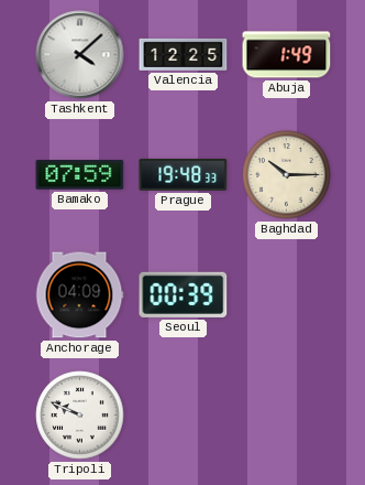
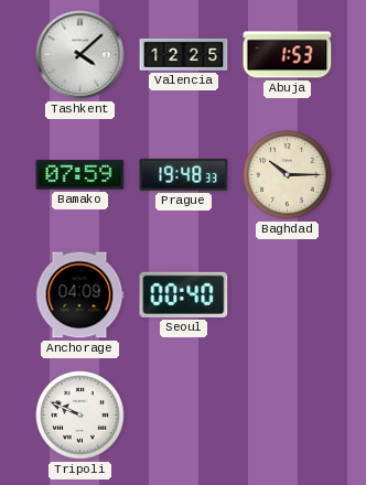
Abuja: 1:49 -> 1:53
Seoul: 00:39 -> 00:40
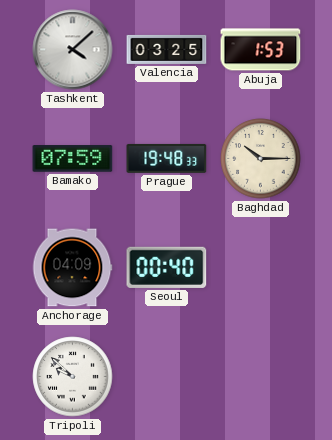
Valencia: 12:25 -> 03:25
Tripoli: 9:49 -> 9:52
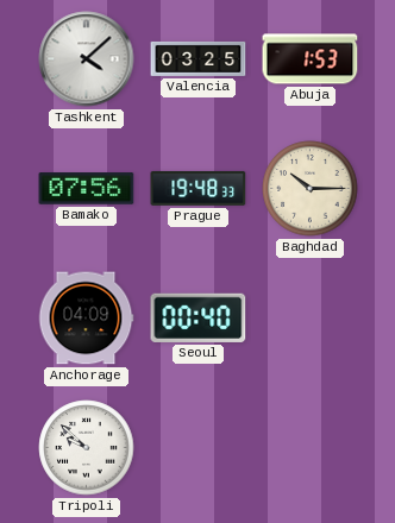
Bamako: 07:59 -> 07:56
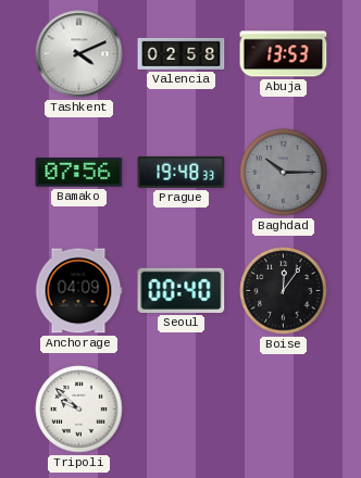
Tashkent: 4:08 -> 4:11
Valencia: 03:25 -> 02:58
Abuja: 1:53 -> 13:53
Baghdad dial: cream -> grey
Boise: none -> 12:06
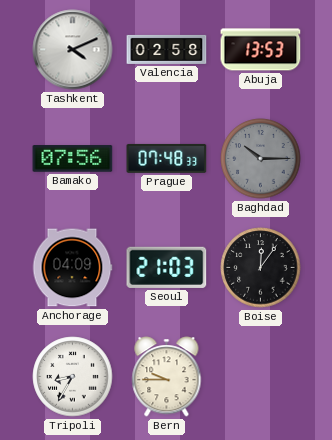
Prague: 19:48 -> 07:48
Seoul: 00:40 -> 21:03
Tripoli: 9:52 -> 8:35
Bern: none -> 9:45
